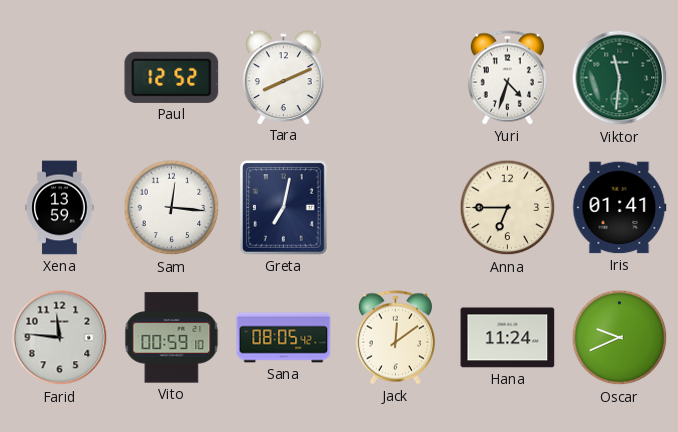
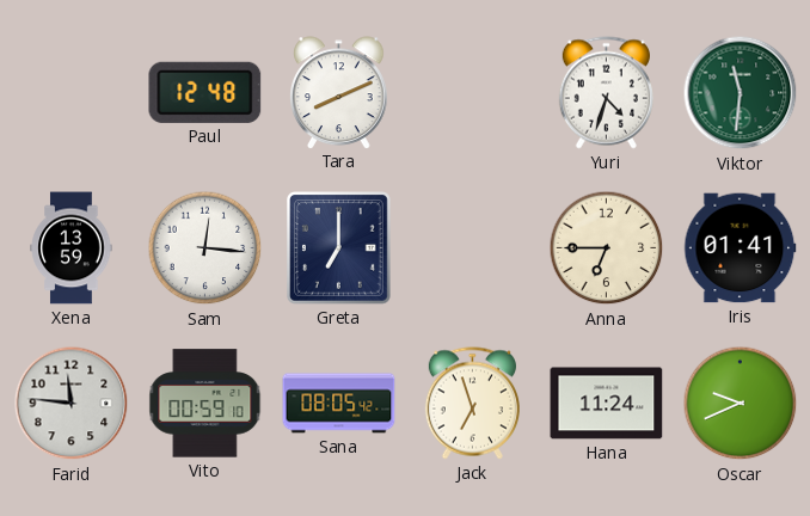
Paul: 12:52 -> 12:48
Greta: 7:02 -> 7:00
Jack: 12:09 -> 6:57
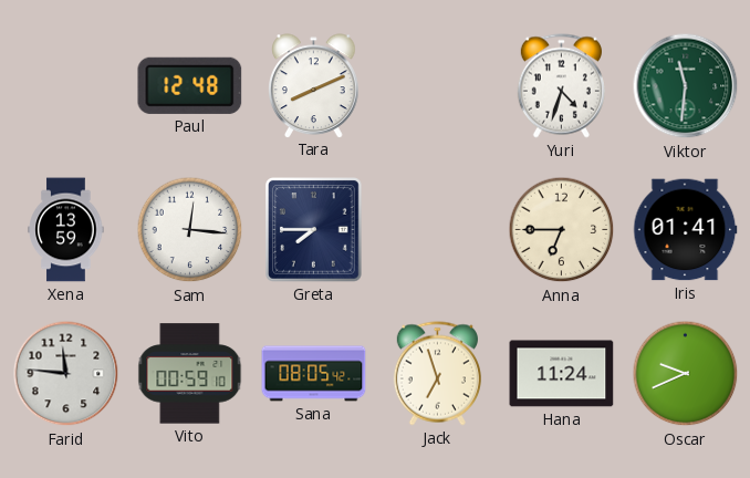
Greta: 7:00 -> 7:45
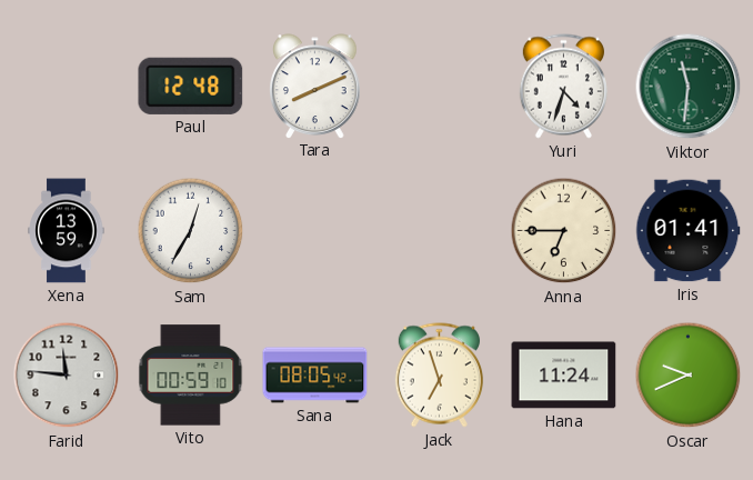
Sam: 12:16 -> 12:35
Greta: 7:45 -> none
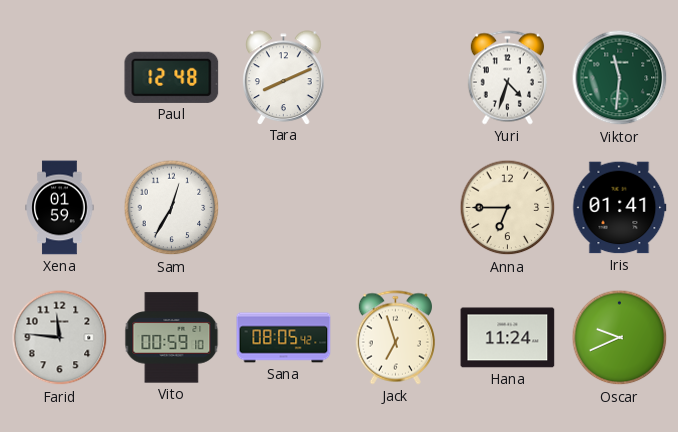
Xena: 13:59 -> 01:59
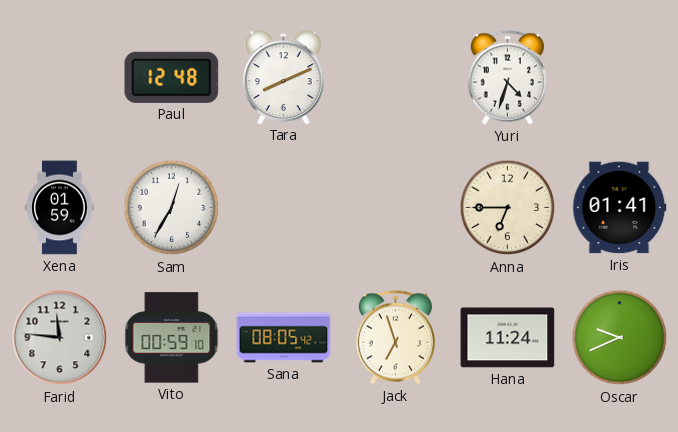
Viktor: 11:31 -> none
